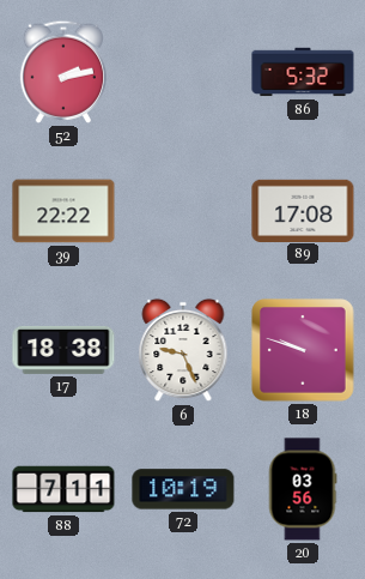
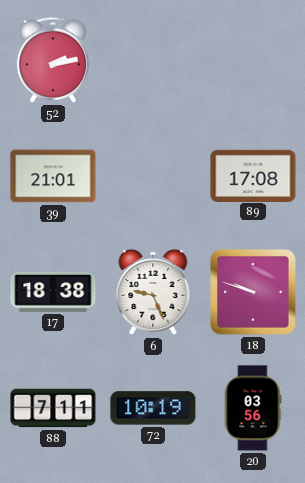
86: 5:32 -> none
39: 22:22 -> 21:01
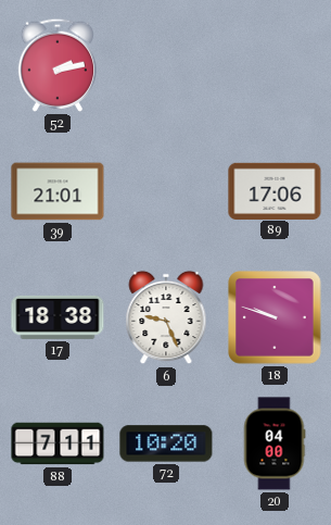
89: 17:08 -> 17:06
72: 10:19 -> 10:20
20: 03:56 -> 04:00
